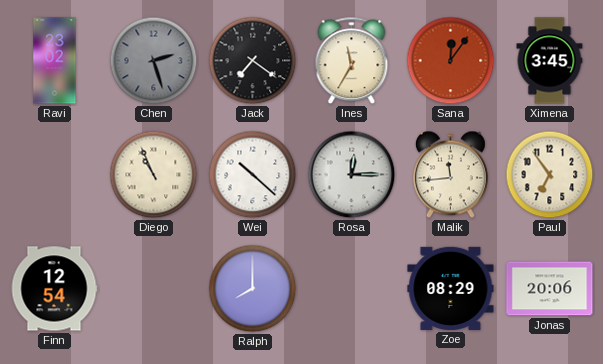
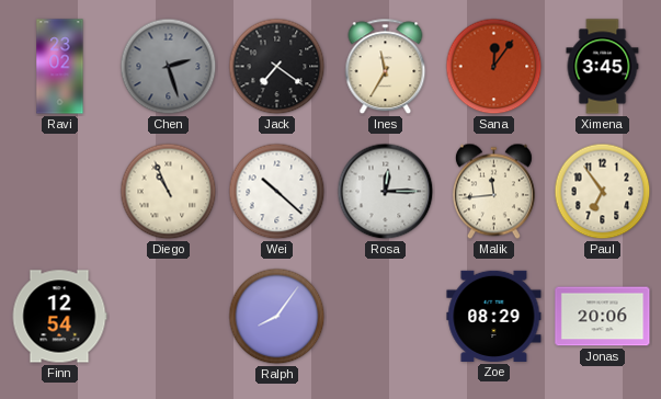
Ralph: 8:00 -> 8:06
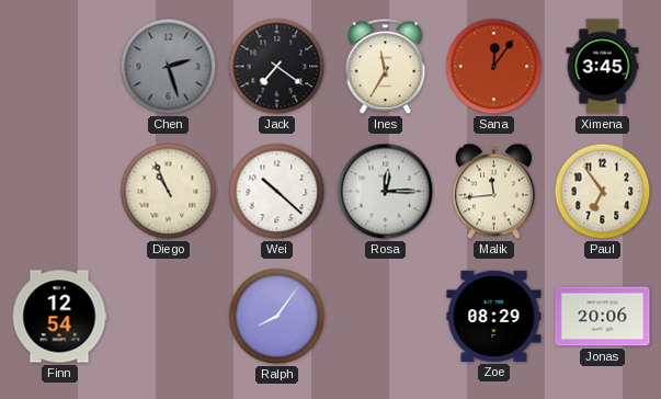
Ravi: 23:02 -> none
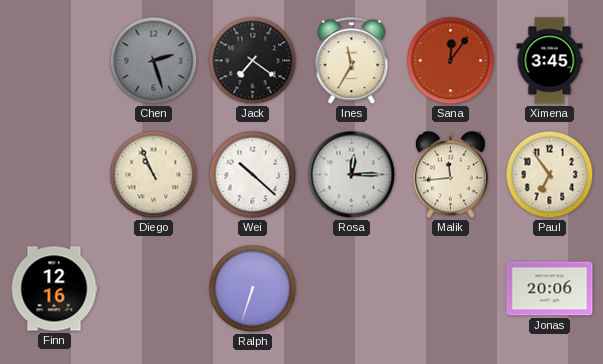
Finn: 12:54 -> 12:16
Ralph: 8:06 -> 6:33
Zoe: 08:29 -> none
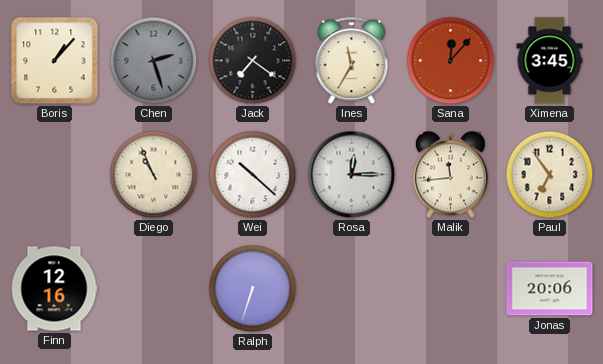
Boris: none -> 1:07
Sana: 12:06 -> 12:07
